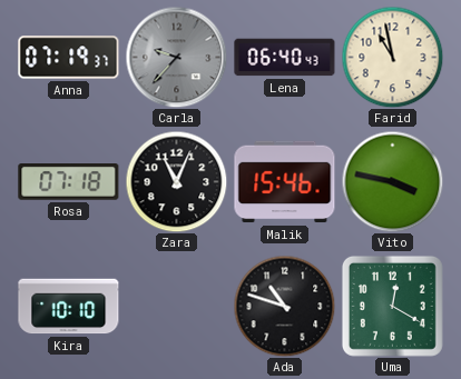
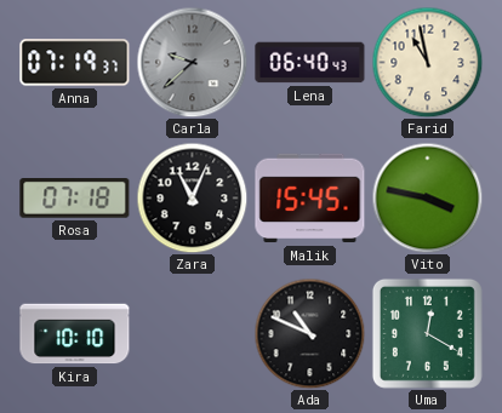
Carla: 9:37 -> 9:38
Malik: 15:46 -> 15:45
Ada: 10:48 -> 10:49
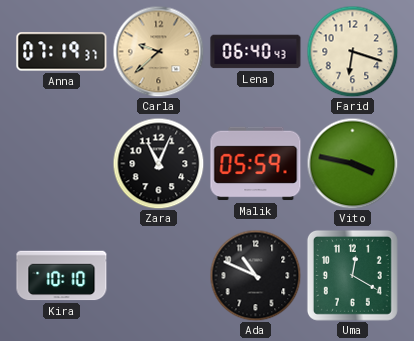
Carla dial: grey -> champagne
Farid: 10:58 -> 6:18
Rosa: 07:18 -> none
Malik: 15:45 -> 05:59
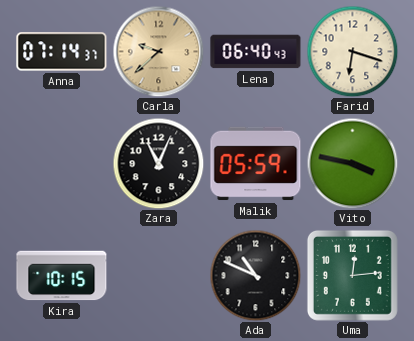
Anna: 07:19 -> 07:14
Kira: 10:10 -> 10:15
Uma: 12:20 -> 12:14
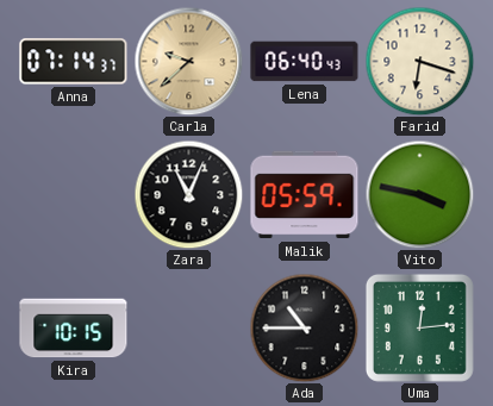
Ada: 10:49 -> 10:45
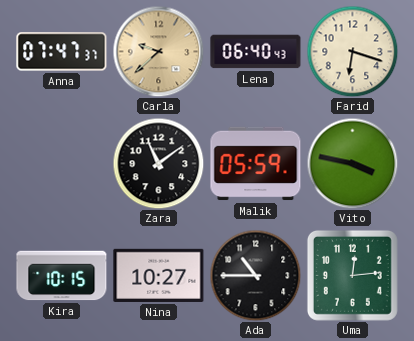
Anna: 07:14 -> 07:47
Zara: 11:04 -> 11:09
Nina: none -> 10:27
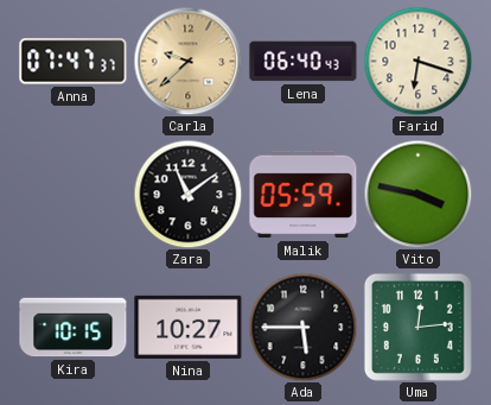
Ada: 10:45 -> 5:45
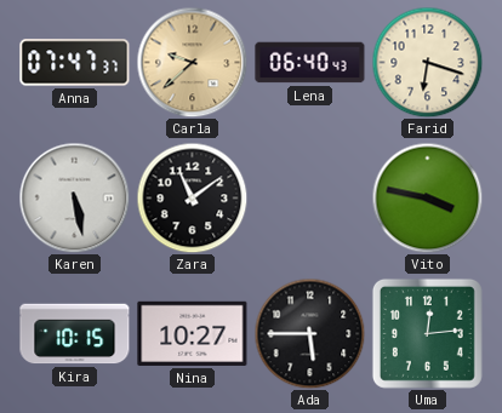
Karen: none -> 5:28
Malik: 05:59 -> none
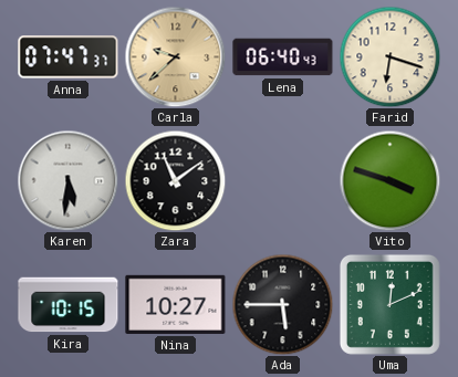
Karen: 5:28 -> 5:31
Vito: 3:47 -> 3:48
Uma: 12:14 -> 12:11
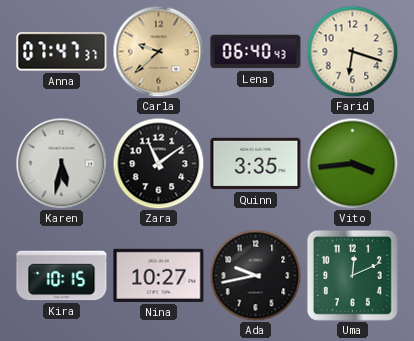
Karen: 5:31 -> 5:32
Quinn: none -> 3:35
Vito: 3:48 -> 3:44
Ada: 5:45 -> 9:43
